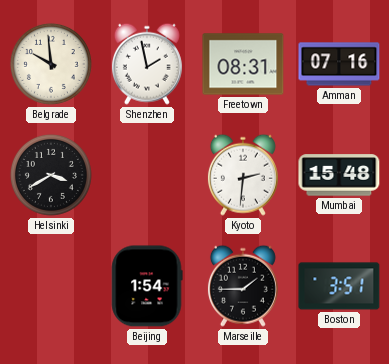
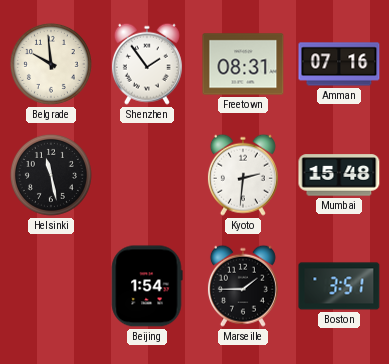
Shenzhen: 1:58 -> 1:54
Helsinki: 3:40 -> 11:28
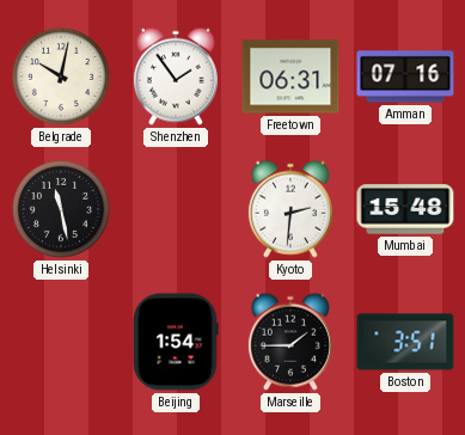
Belgrade: 9:59 -> 10:02
Freetown: 08:31 -> 06:31
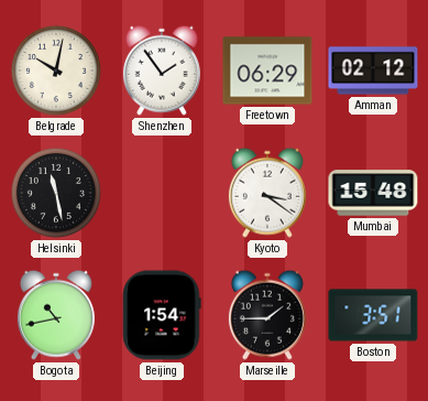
Freetown: 06:31 -> 06:29
Amman: 07:16 -> 02:12
Kyoto: 2:31 -> 3:21
Bogota: none -> 10:43
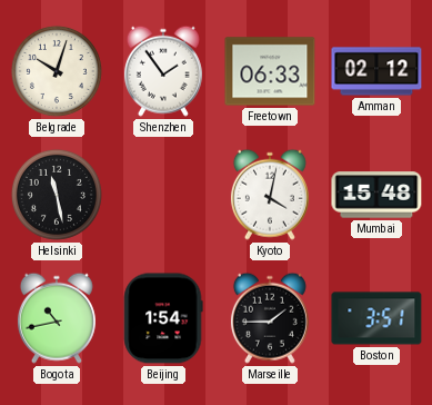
Belgrade: 10:02 -> 10:03
Freetown: 06:29 -> 06:33
Kyoto: 3:21 -> 4:02
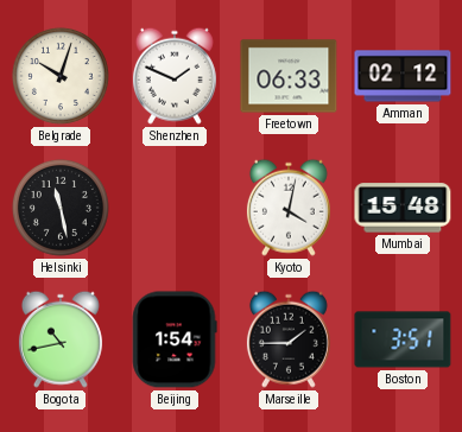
Shenzhen: 1:54 -> 1:49
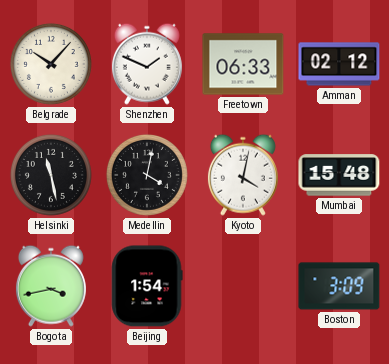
Belgrade: 10:03 -> 10:07
Medellin: none -> 4:02
Bogota: 10:43 -> 3:43
Marseille: 1:45 -> none
Boston: 3:51 -> 3:09
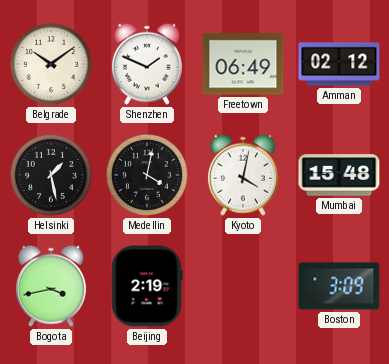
Belgrade: 10:07 -> 10:09
Freetown: 06:33 -> 06:49
Helsinki: 11:28 -> 1:28
Beijing: 1:54 -> 2:19
